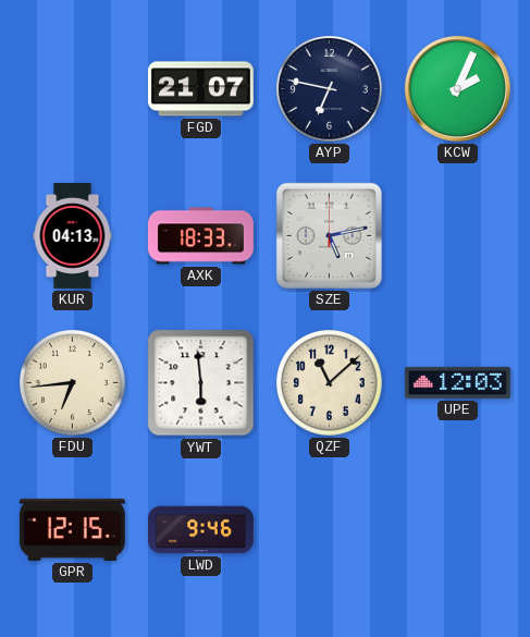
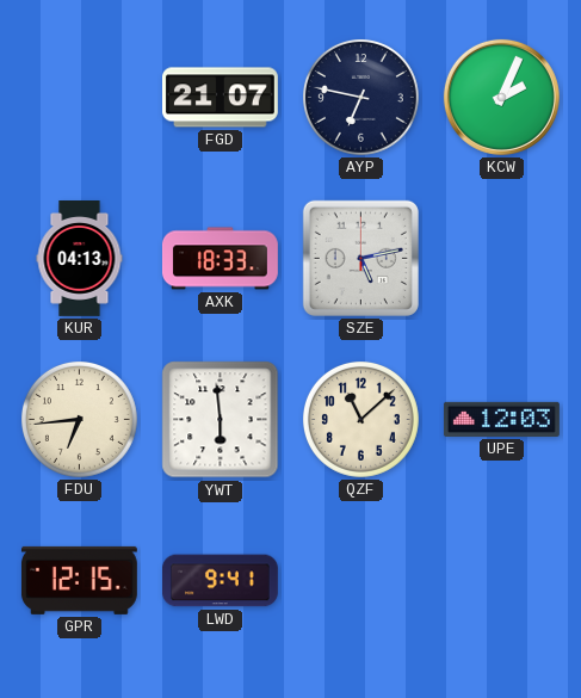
LWD: 9:46 -> 9:41
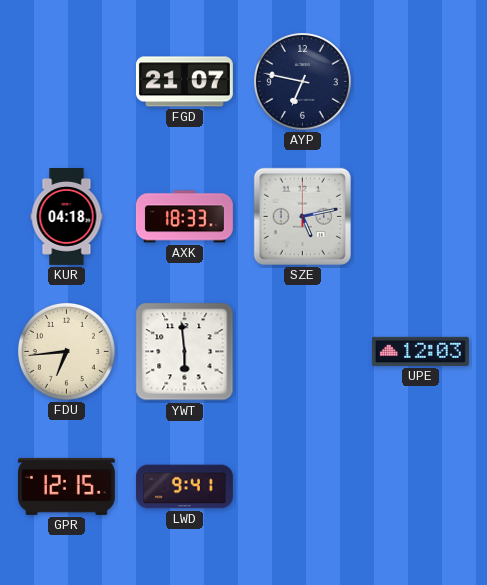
KCW: 2:04 -> none
KUR: 04:13 -> 04:18
QZF: 11:08 -> none
